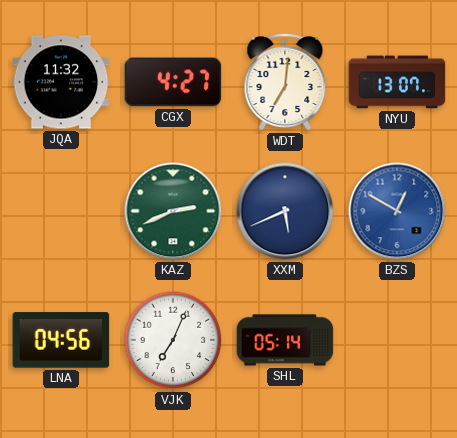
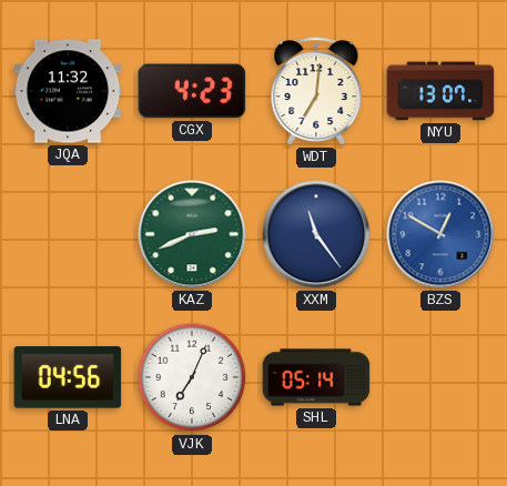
CGX: 4:27 -> 4:23
XXM: 5:41 -> 11:24
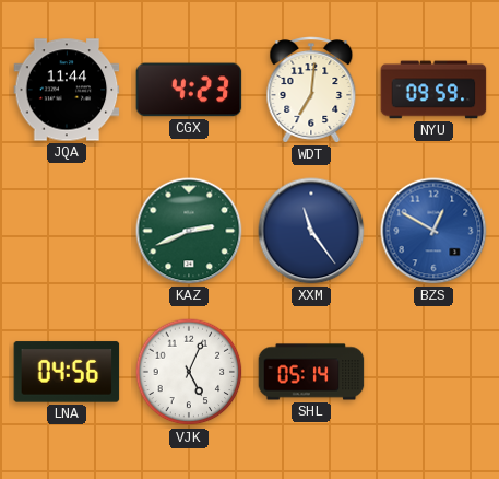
JQA: 11:32 -> 11:44
NYU: 13:07 -> 09:59
VJK: 7:04 -> 5:04
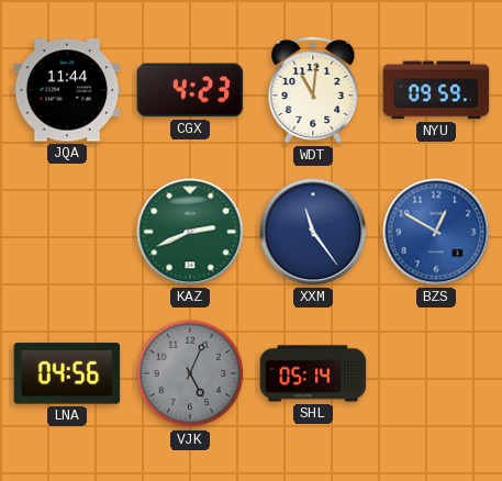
WDT: 7:01 -> 11:01
VJK dial: white -> grey
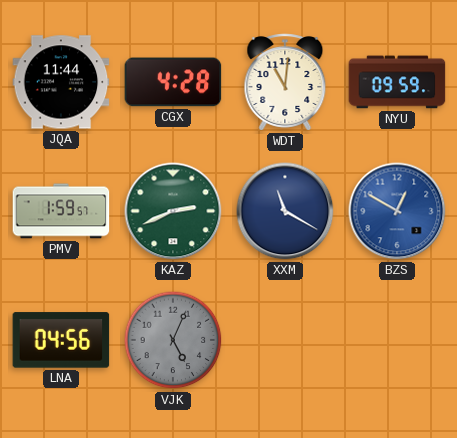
CGX: 4:23 -> 4:28
PMV: none -> 1:59
XXM: 11:24 -> 11:20
SHL: 05:14 -> none
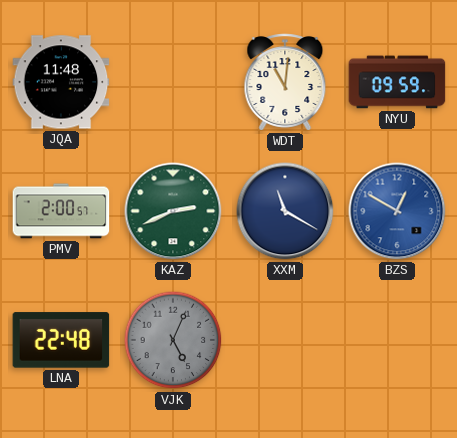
JQA: 11:44 -> 11:48
CGX: 4:28 -> none
PMV: 1:59 -> 2:00
LNA: 04:56 -> 22:48
